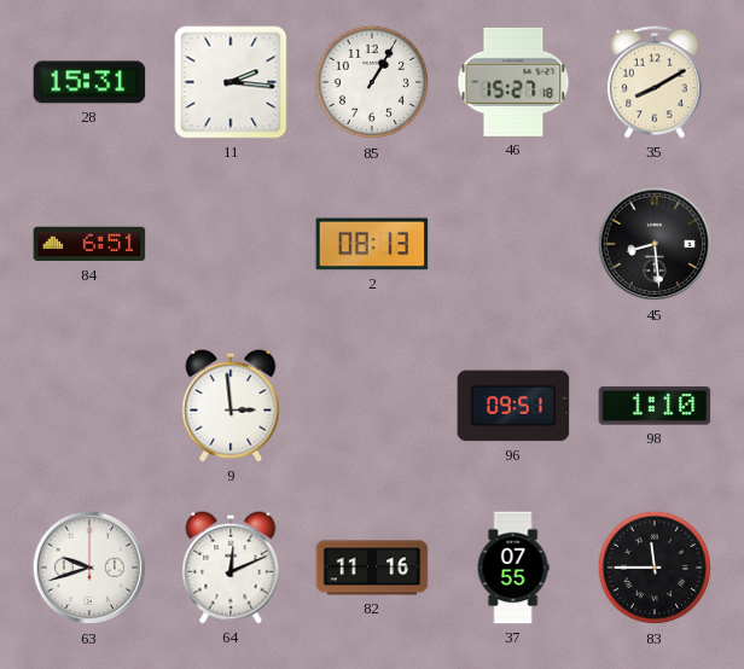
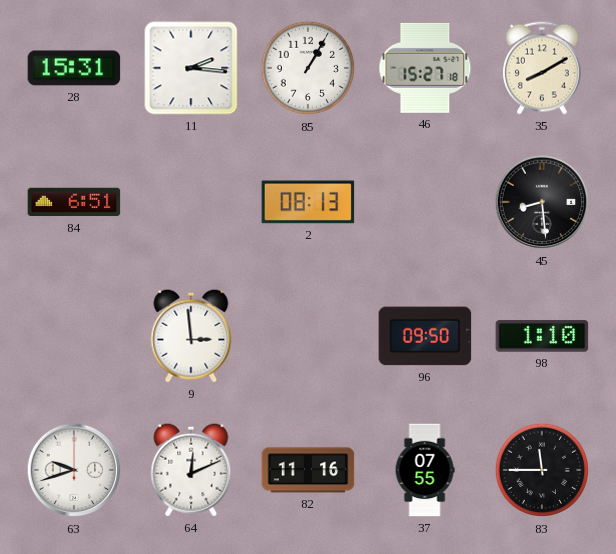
96: 09:51 -> 09:50
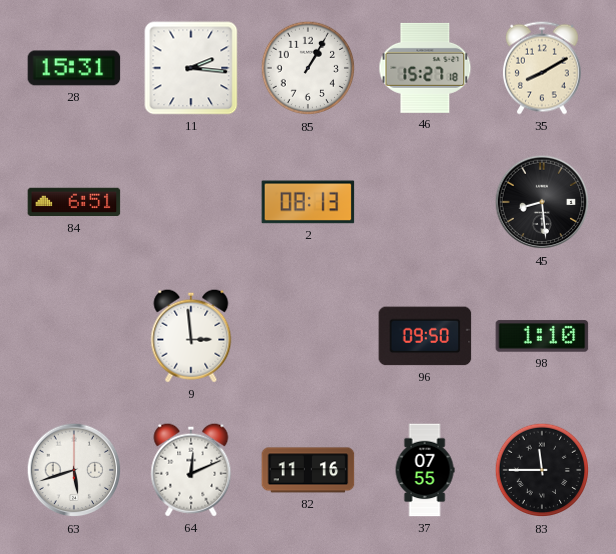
63: 9:42 -> 5:42
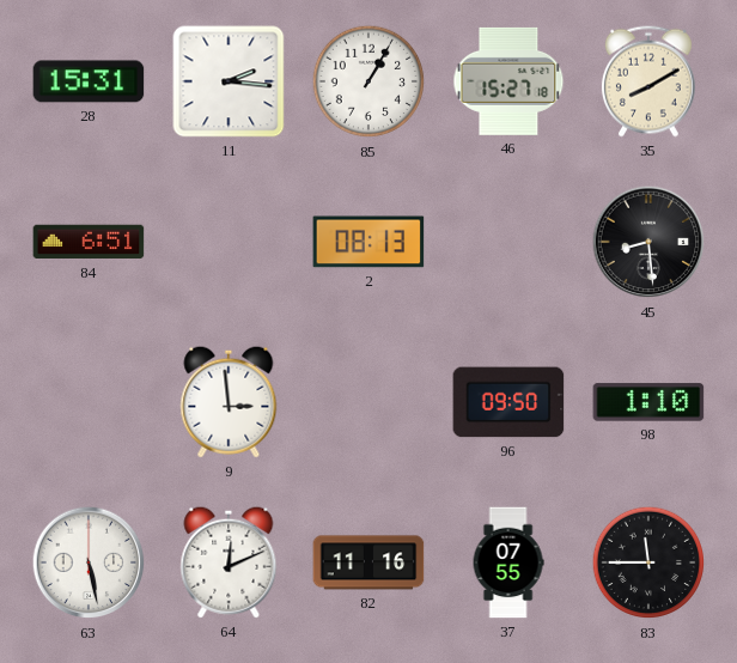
63: 5:42 -> 5:28
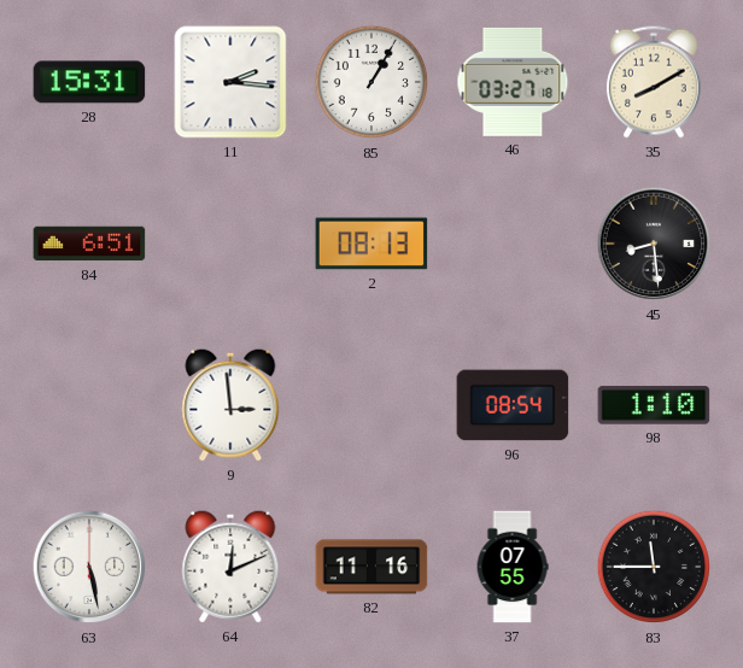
46: 15:27 -> 03:27
96: 09:50 -> 08:54
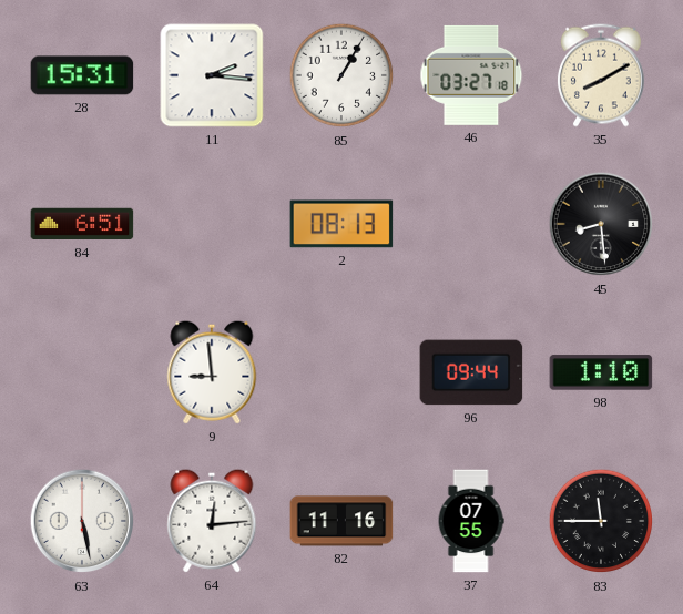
9: 2:59 -> 8:59
96: 08:54 -> 09:44
64: 12:11 -> 12:14
